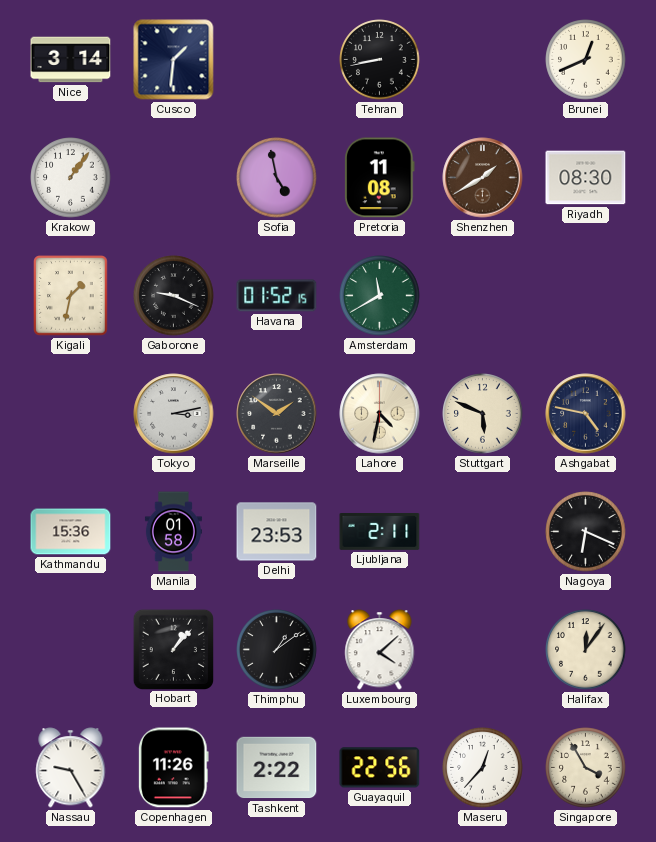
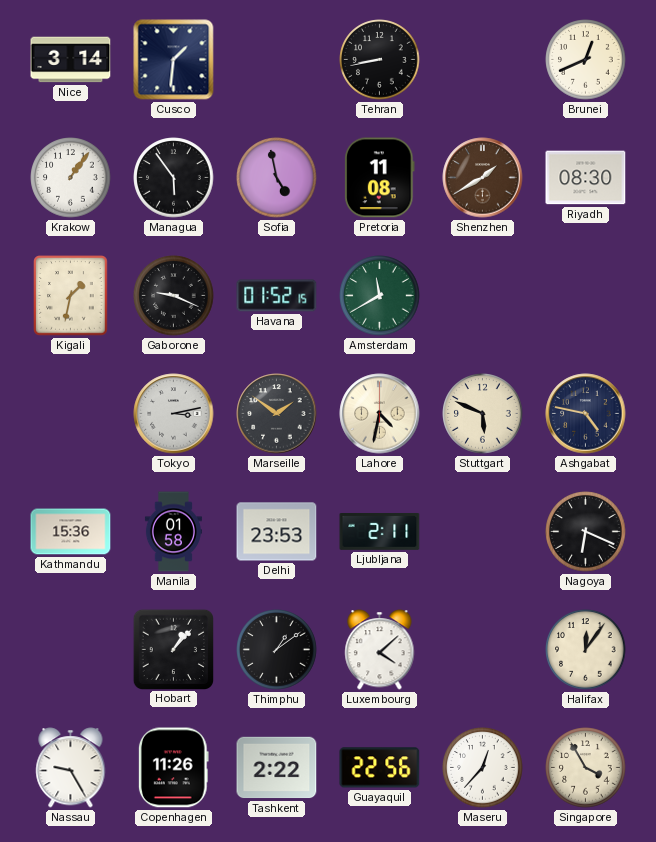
Managua: none -> 5:54
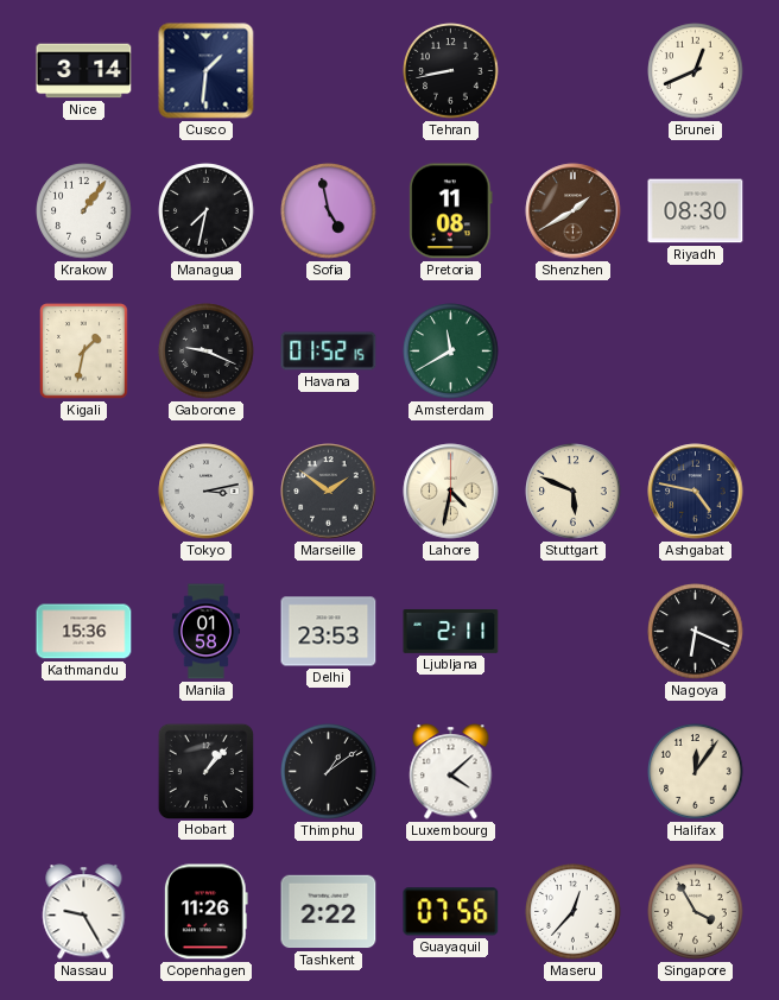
Managua: 5:54 -> 7:32
Guayaquil: 22:56 -> 07:56
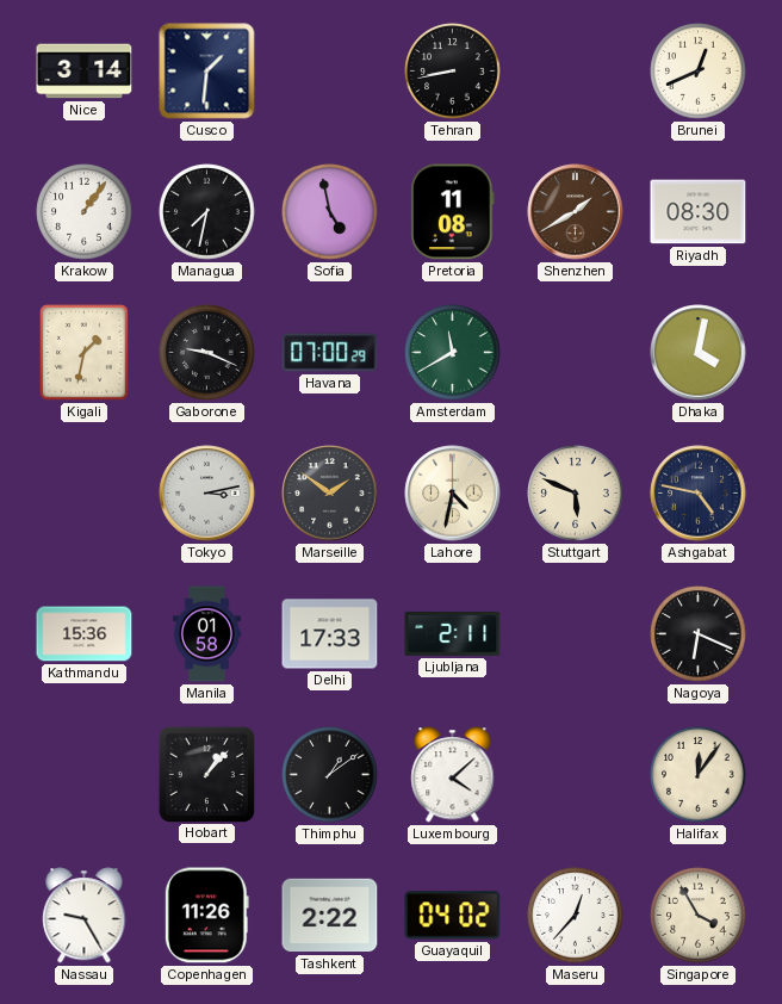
Havana: 01:52 -> 07:00
Dhaka: none -> 4:02
Delhi: 23:53 -> 17:33
Guayaquil: 07:56 -> 04:02
